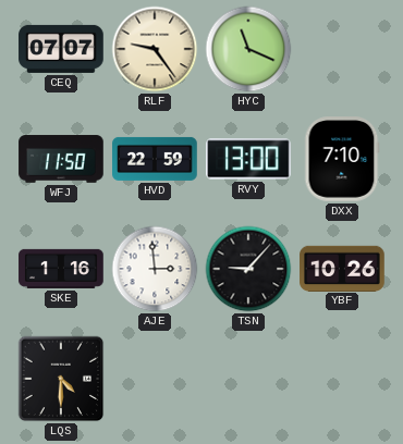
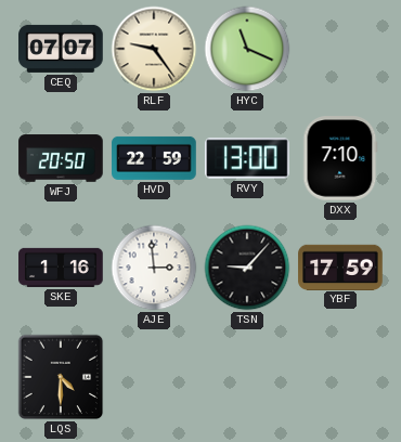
WFJ: 11:50 -> 20:50
YBF: 10:26 -> 17:59
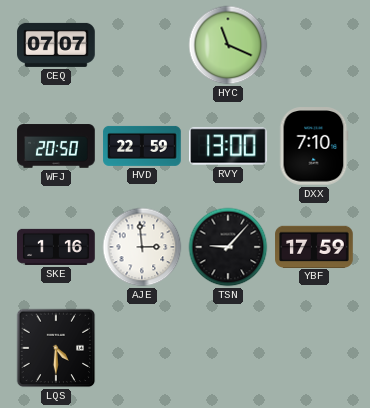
RLF: 9:24 -> none
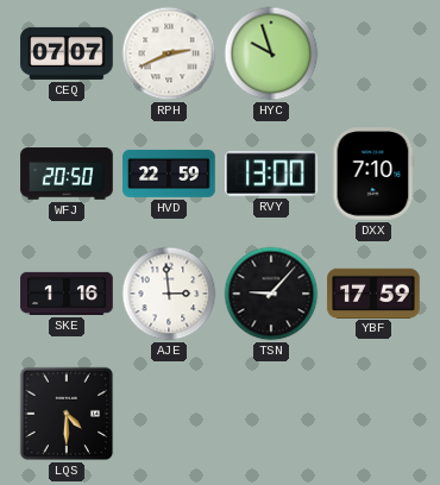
RPH: none -> 2:41
HYC: 11:19 -> 9:57
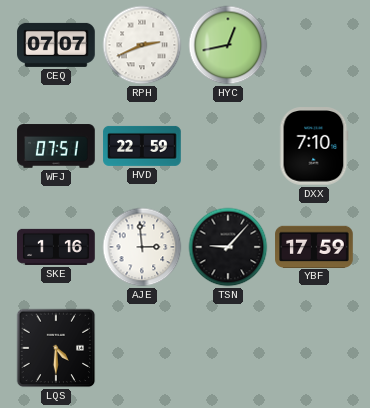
HYC: 9:57 -> 12:43
WFJ: 20:50 -> 07:51
RVY: 13:00 -> none
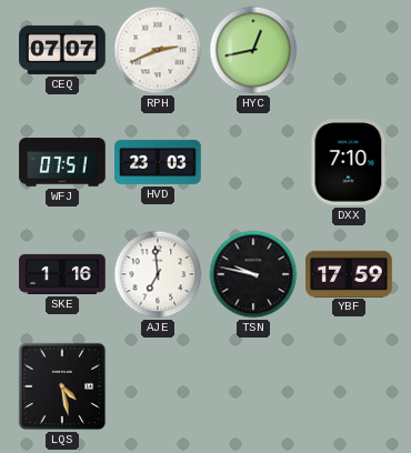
HVD: 22:59 -> 23:03
AJE: 2:59 -> 6:59
TSN: 9:07 -> 9:47
LQS: 4:30 -> 4:28
